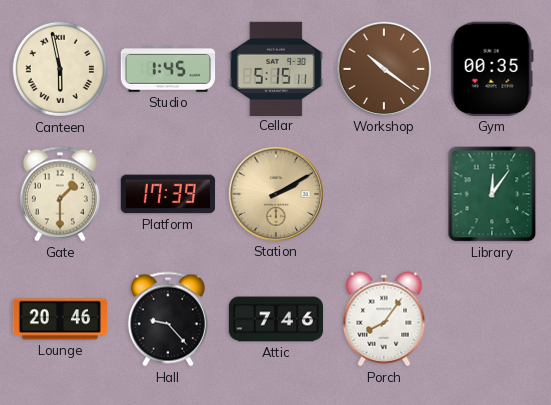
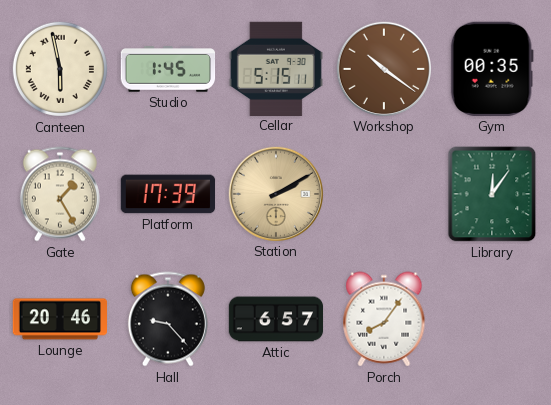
Gate: 1:30 -> 1:25
Attic: 7:46 -> 6:57
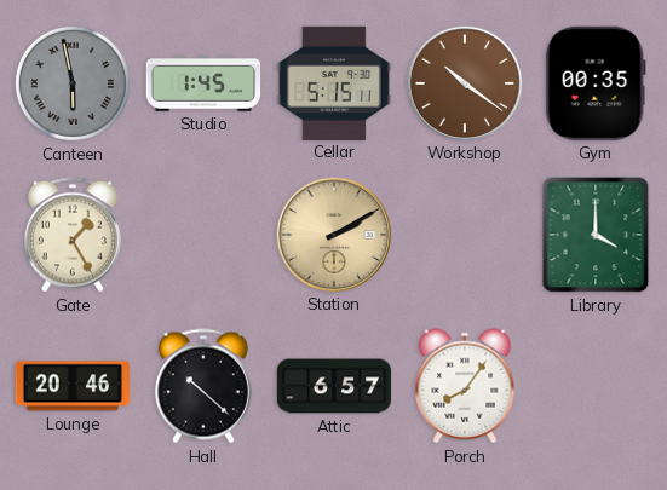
Canteen dial: cream -> grey
Platform: 17:39 -> none
Library: 12:06 -> 4:00
Hall: 9:23 -> 10:22
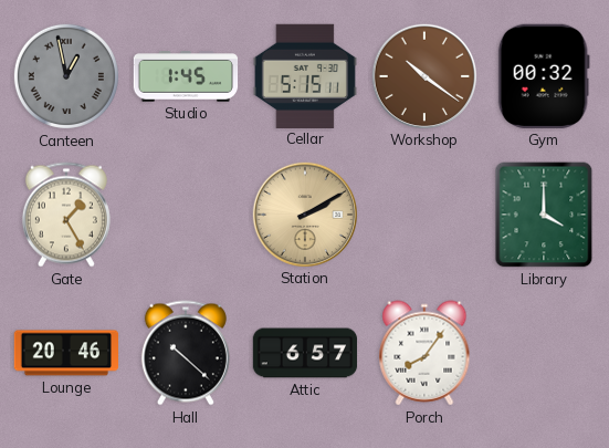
Canteen: 5:58 -> 12:58
Gym: 00:35 -> 00:32
